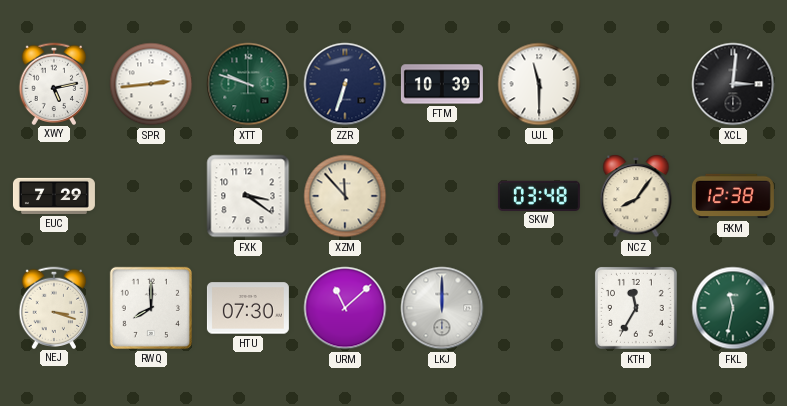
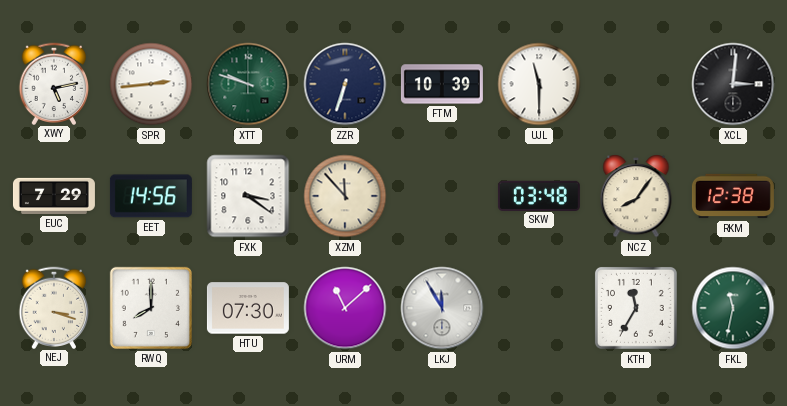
EET: none -> 14:56
LKJ: 12:00 -> 11:55
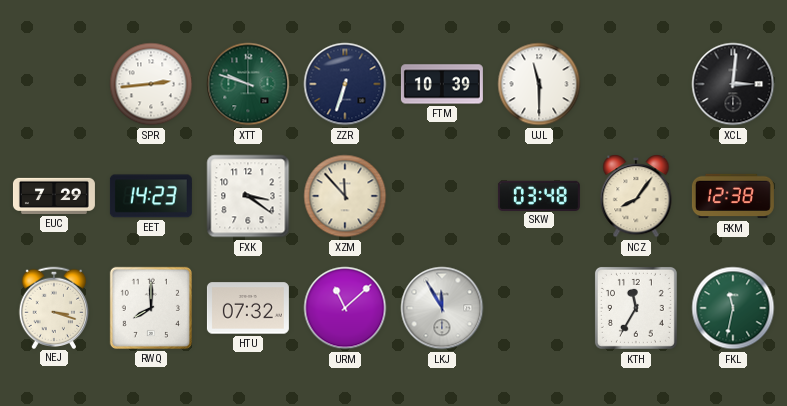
XWY: 5:13 -> none
EET: 14:56 -> 14:23
HTU: 07:30 -> 07:32
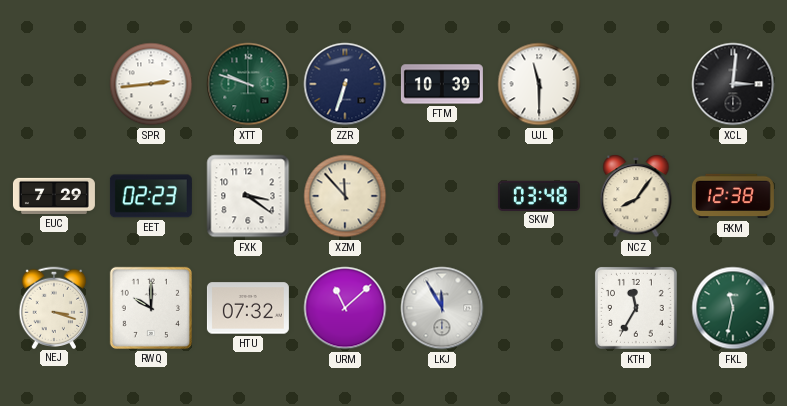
EET: 14:23 -> 02:23
RWQ: 8:00 -> 10:00
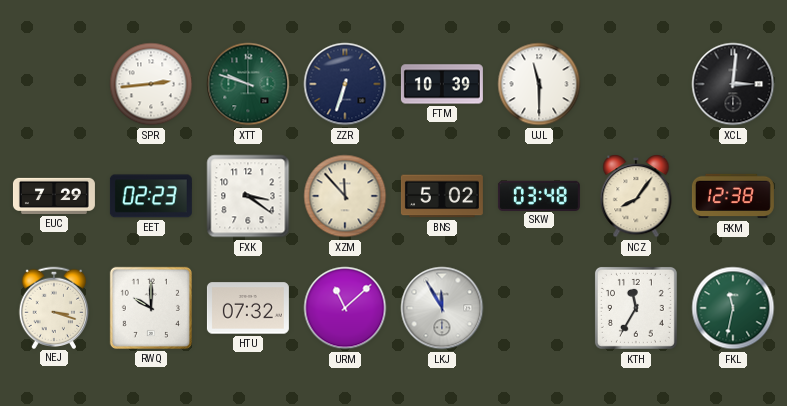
BNS: none -> 5:02
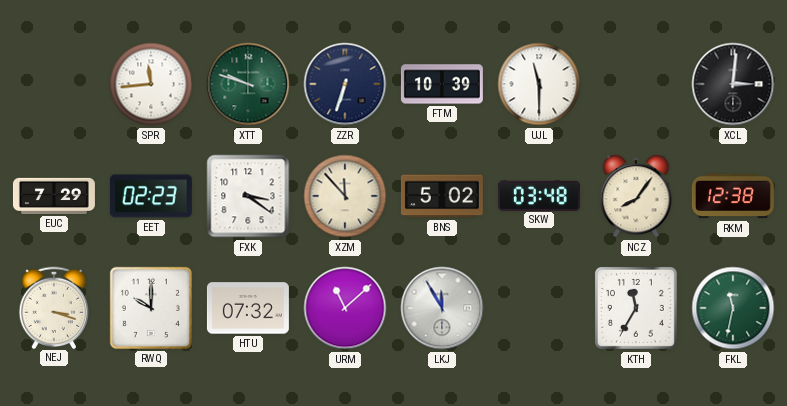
SPR: 2:44 -> 11:44
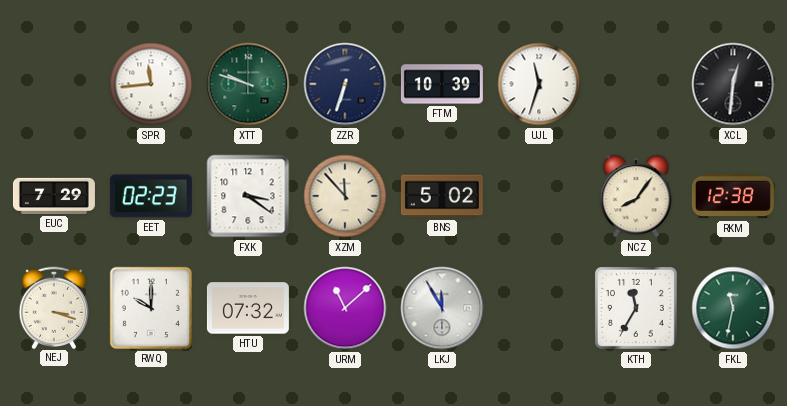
UJL: 11:30 -> 11:33
XCL: 3:01 -> 12:31
SKW: 03:48 -> none
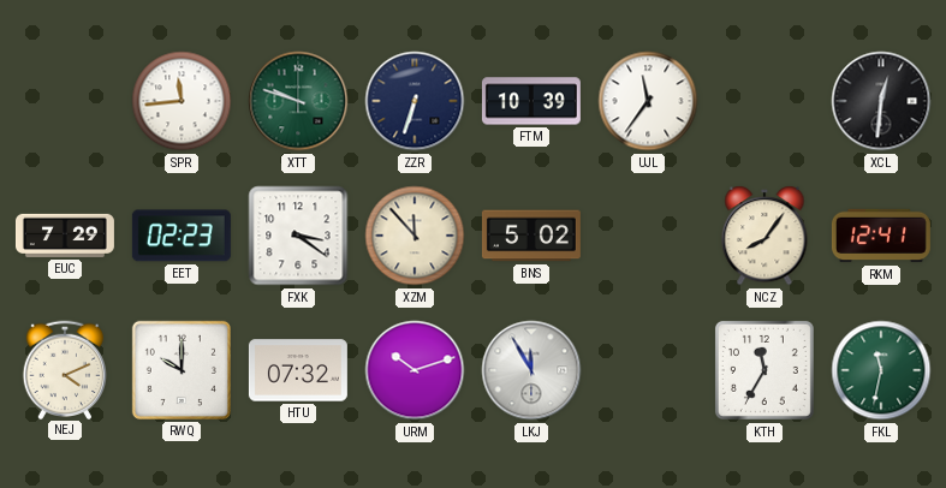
UJL: 11:33 -> 11:36
RKM: 12:38 -> 12:41
NEJ: 3:18 -> 4:11
URM: 11:08 -> 10:12
